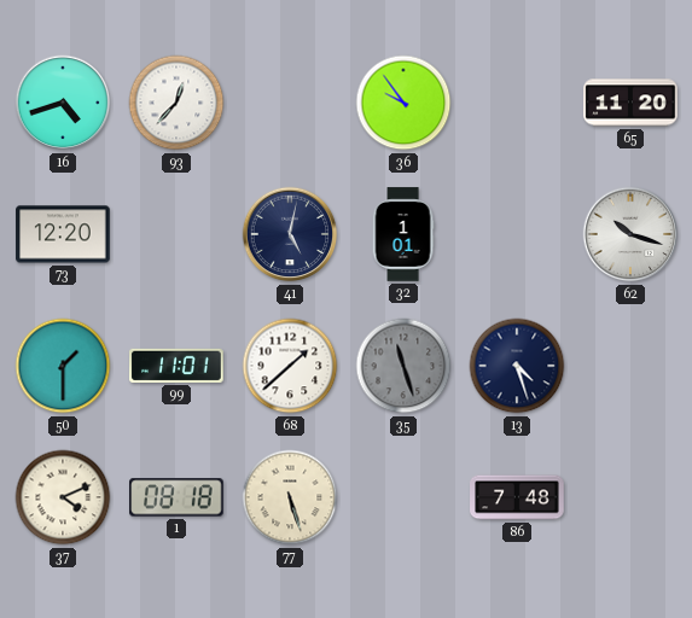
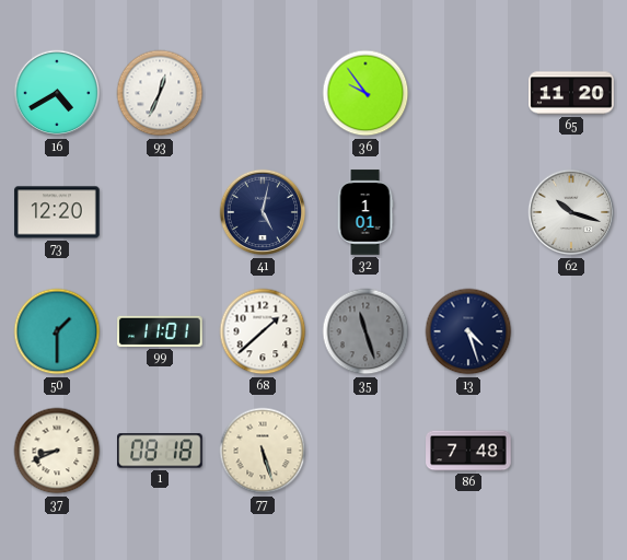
16: 4:42 -> 4:40
93: 12:37 -> 12:34
37: 4:11 -> 8:41
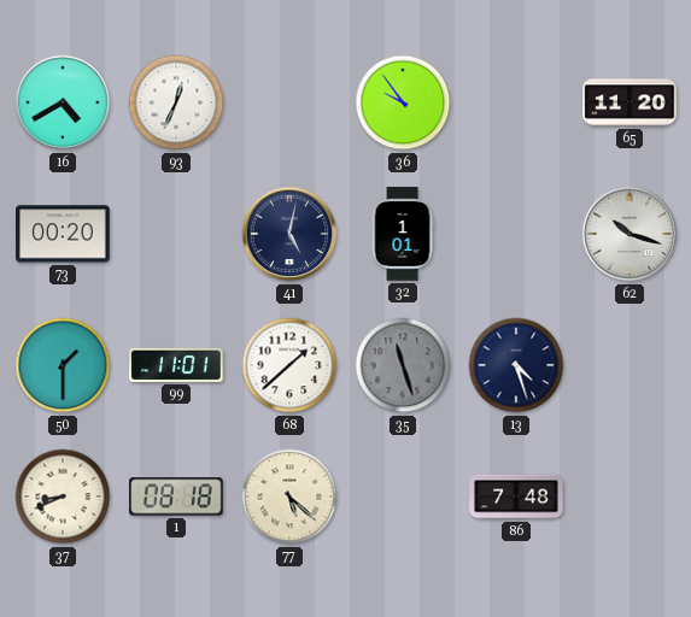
73: 12:20 -> 00:20
77: 5:27 -> 5:22
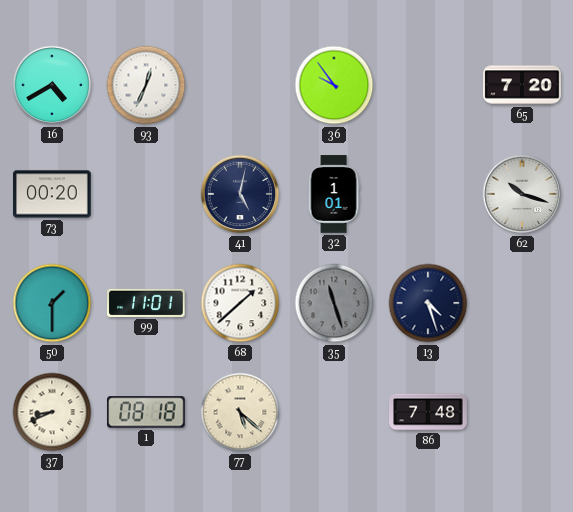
65: 11:20 -> 7:20
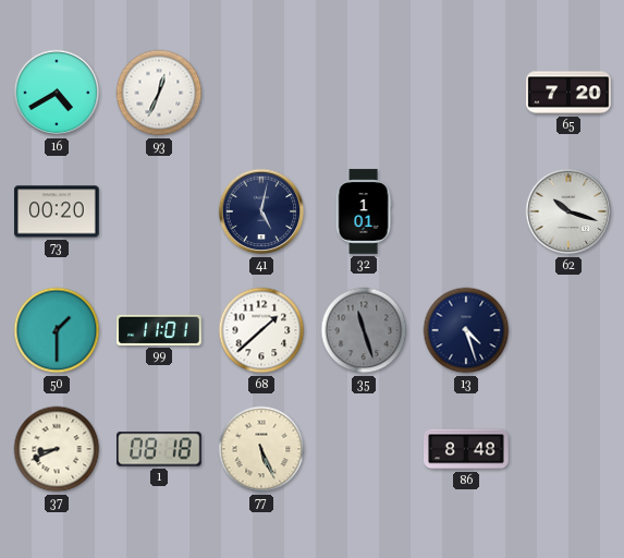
36: 9:54 -> none
77: 5:22 -> 5:26
86: 7:48 -> 8:48
